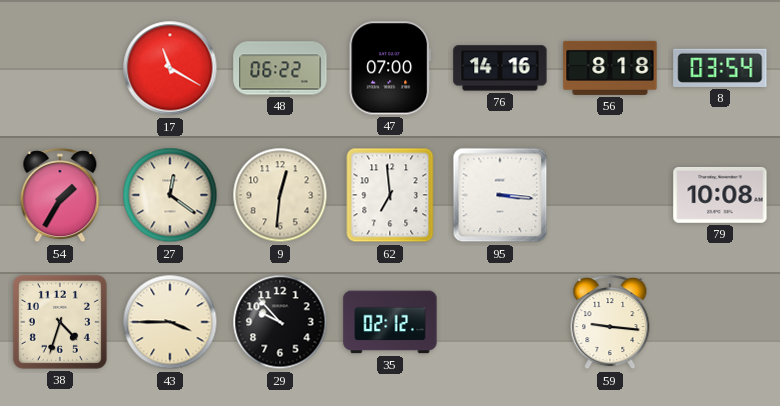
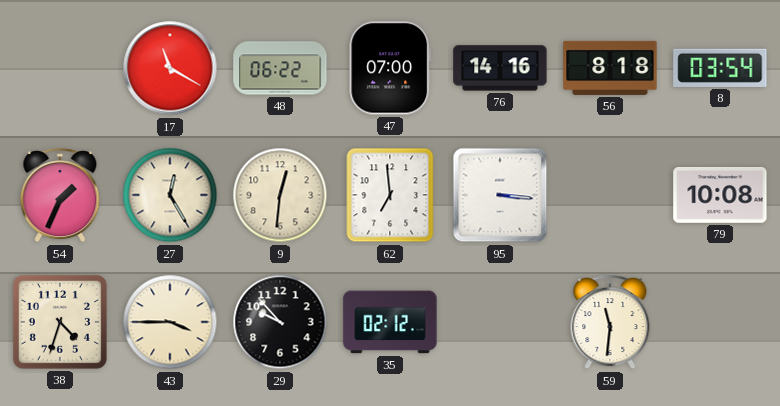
54: 1:35 -> 1:34
27: 12:21 -> 12:25
59: 9:16 -> 11:31
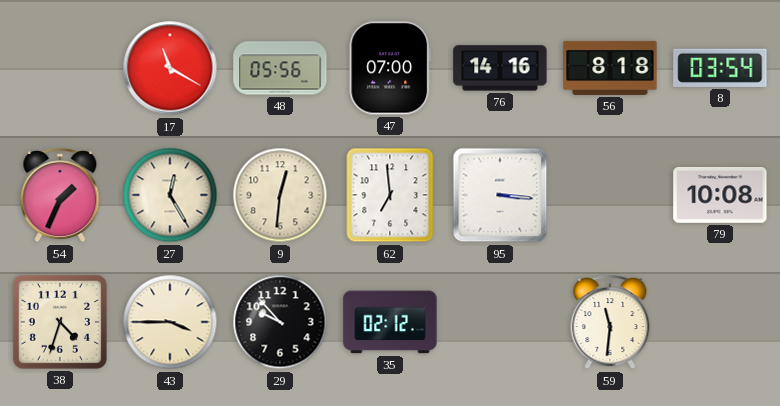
48: 06:22 -> 05:56
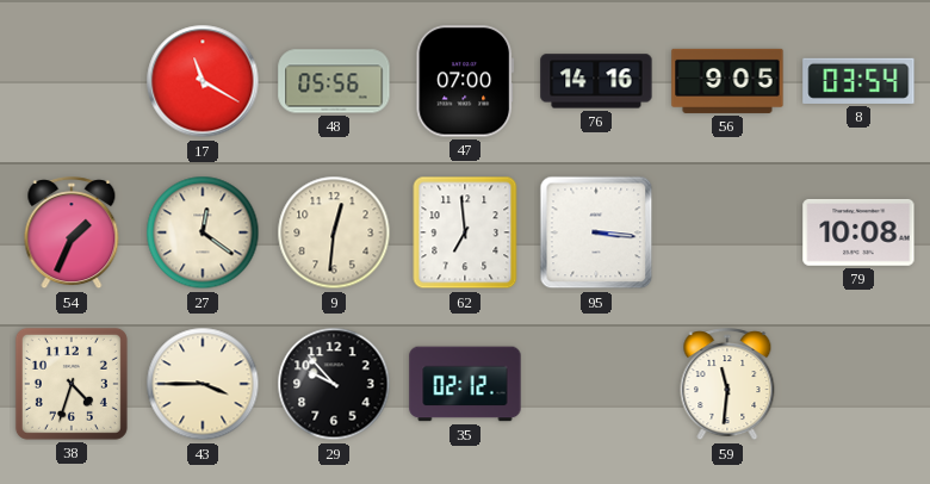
56: 8:18 -> 9:05
27: 12:25 -> 12:21
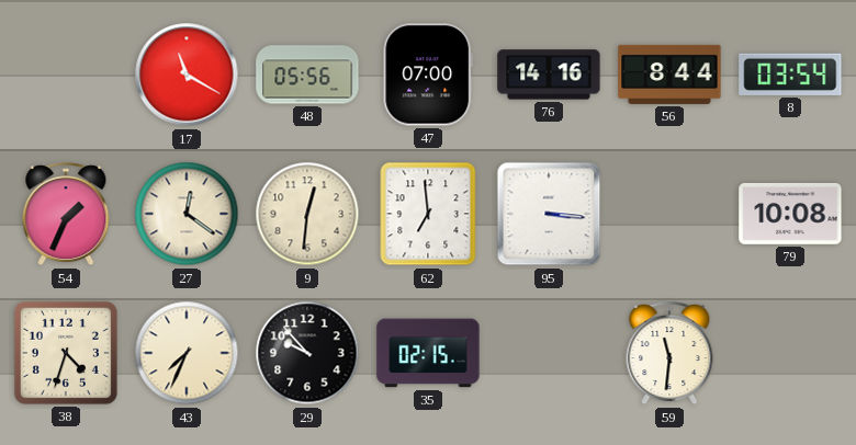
56: 9:05 -> 8:44
43: 3:45 -> 7:34
35: 02:12 -> 02:15
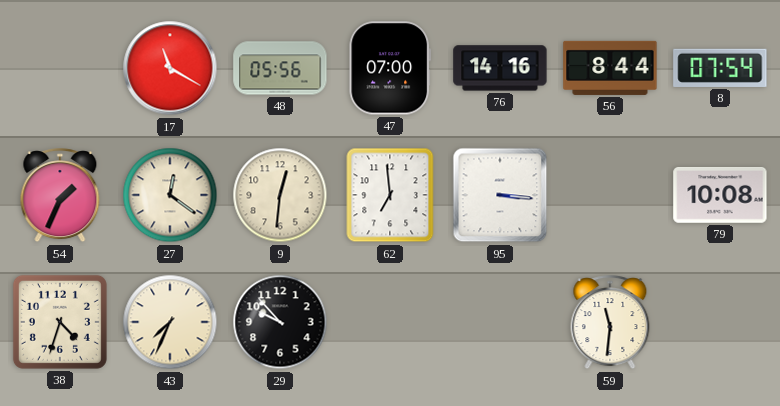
8: 03:54 -> 07:54
35: 02:15 -> none
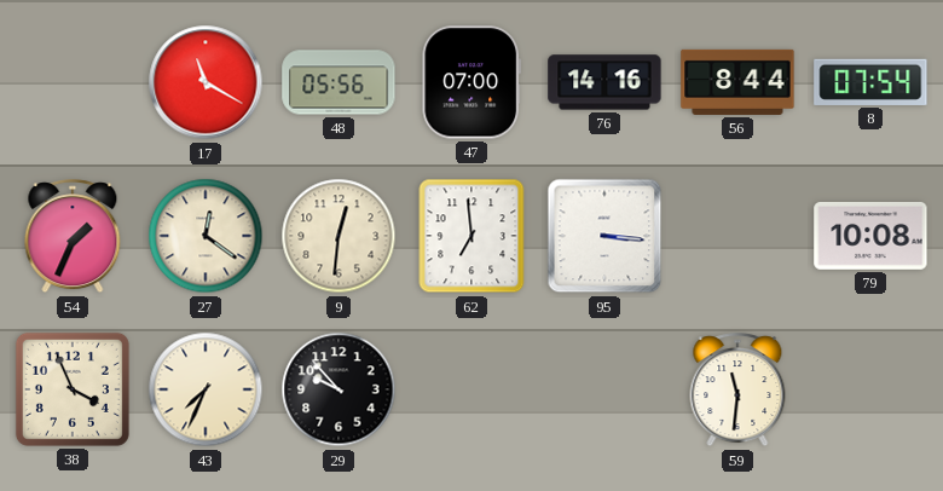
38: 4:33 -> 3:56
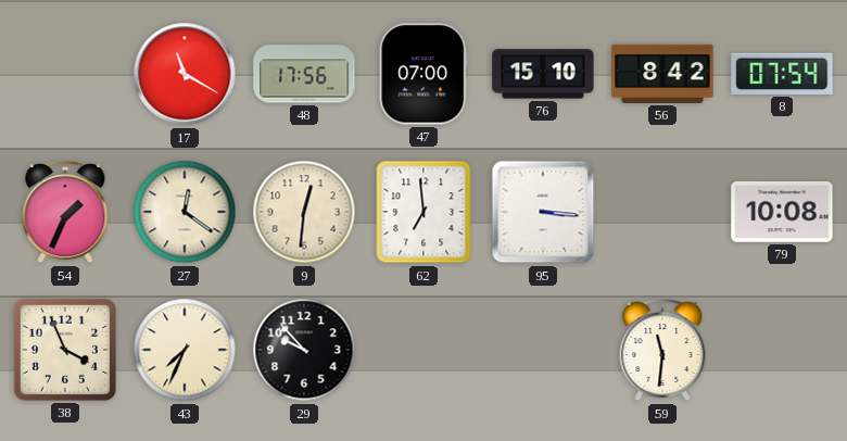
48: 05:56 -> 17:56
76: 14:16 -> 15:10
56: 8:44 -> 8:42
